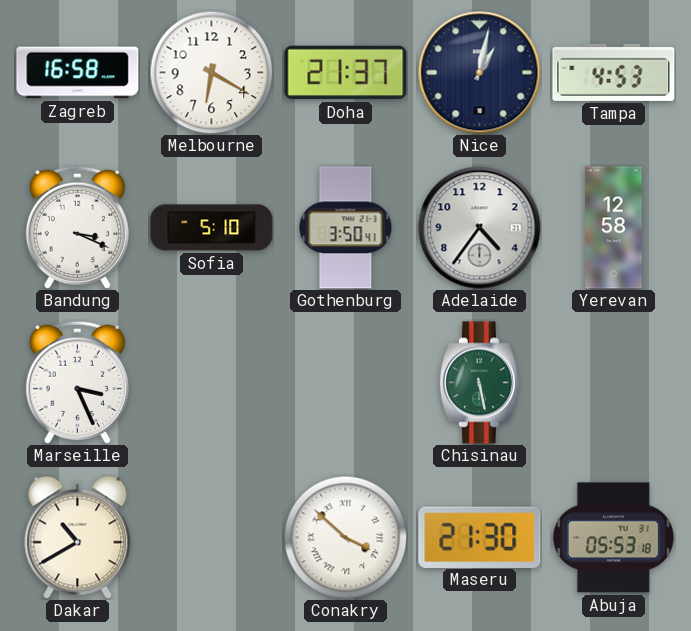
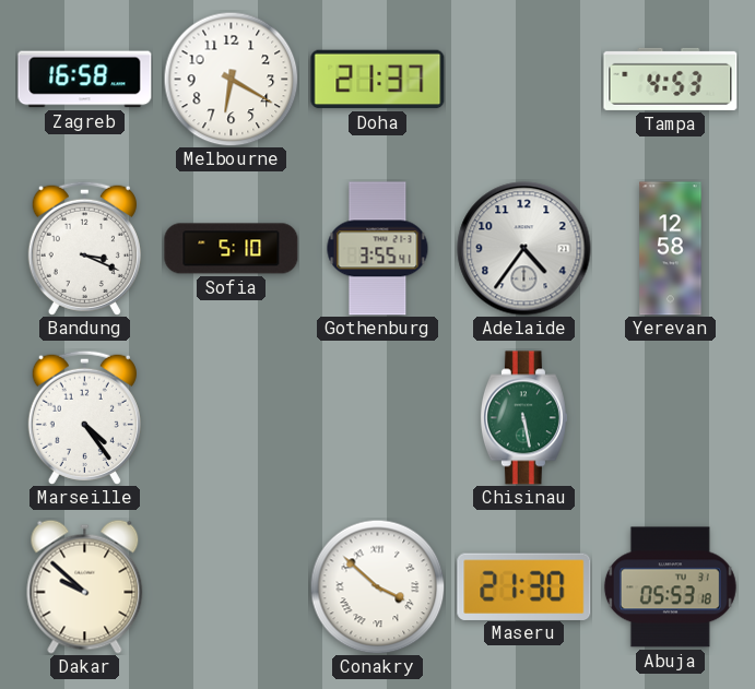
Nice: 1:02 -> none
Gothenburg: 3:50 -> 3:55
Marseille: 3:26 -> 4:24
Dakar: 10:40 -> 9:52
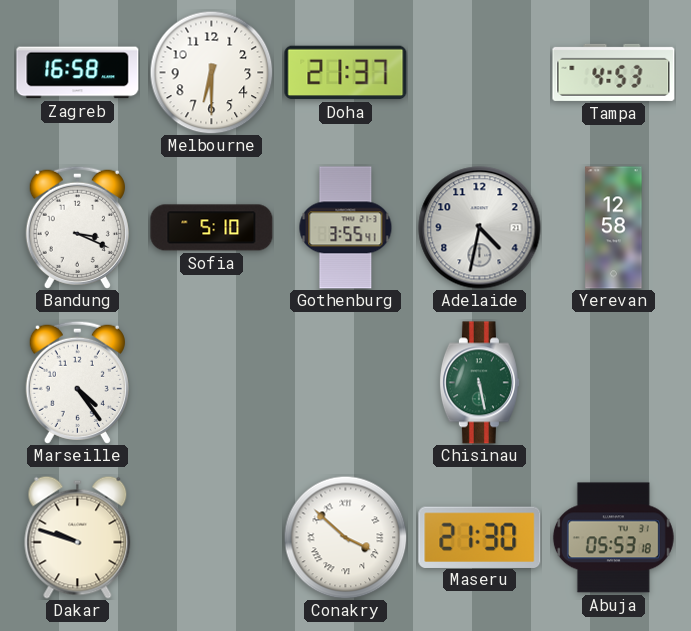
Melbourne: 6:20 -> 6:30
Adelaide: 4:36 -> 4:32
Dakar: 9:52 -> 9:48
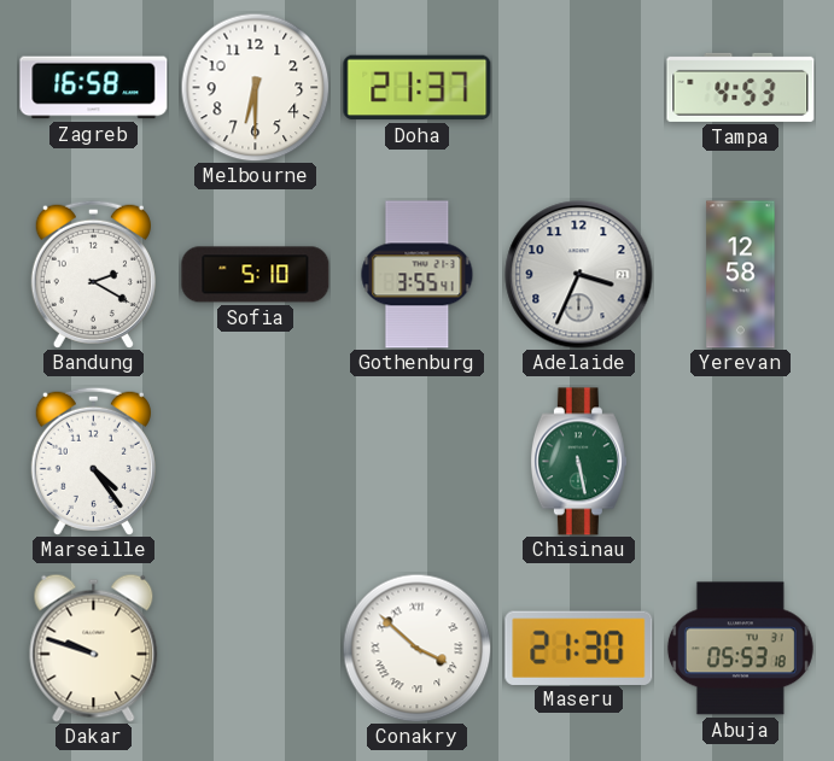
Bandung: 3:19 -> 2:20
Adelaide: 4:32 -> 3:34
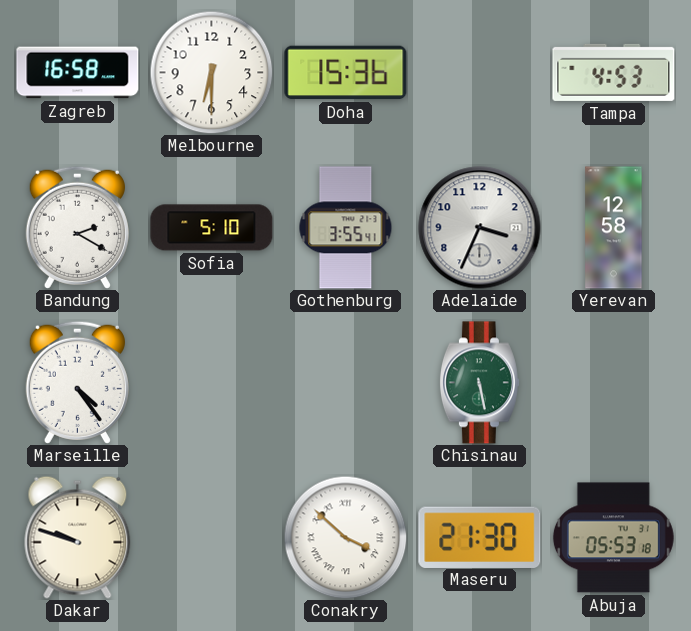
Doha: 21:37 -> 15:36
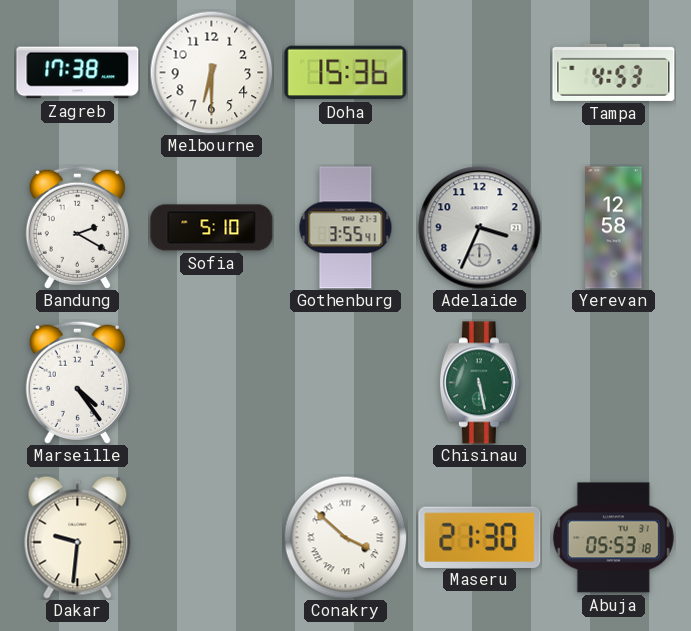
Zagreb: 16:58 -> 17:38
Dakar: 9:48 -> 9:31
